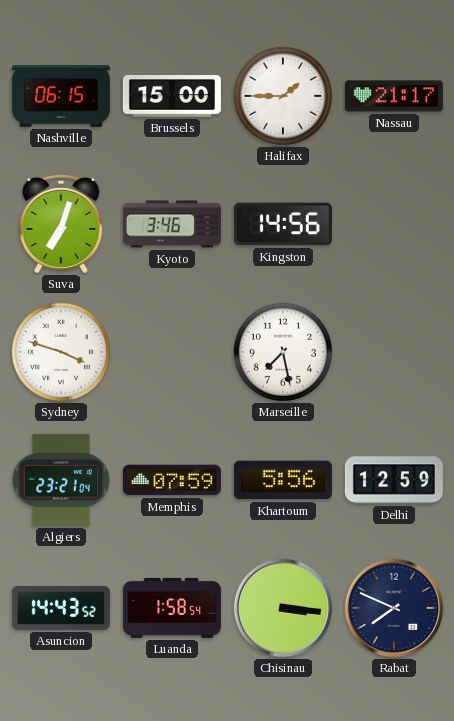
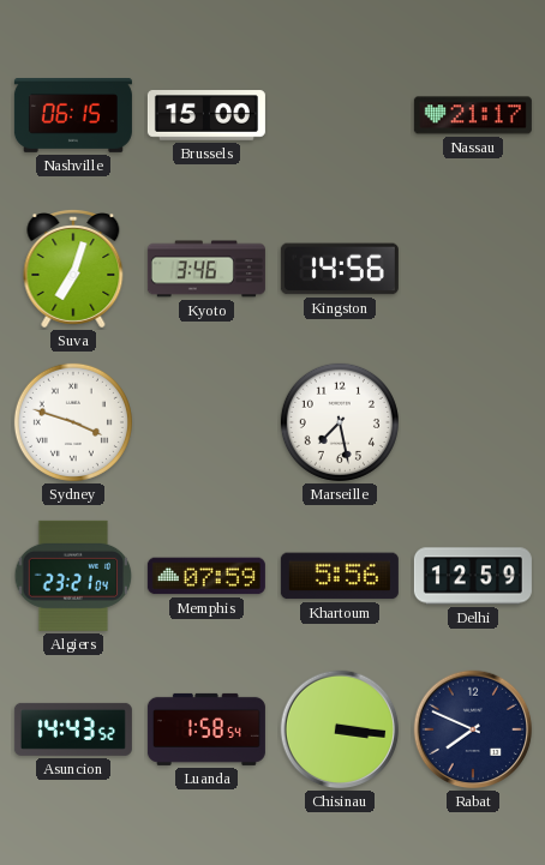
Halifax: 1:45 -> none
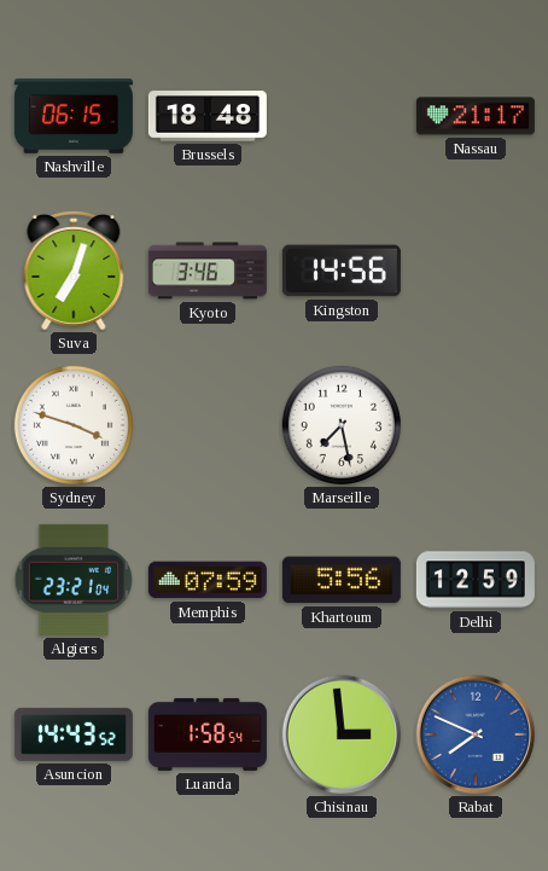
Brussels: 15:00 -> 18:48
Chisinau: 3:16 -> 2:59
Rabat dial: navy -> blue
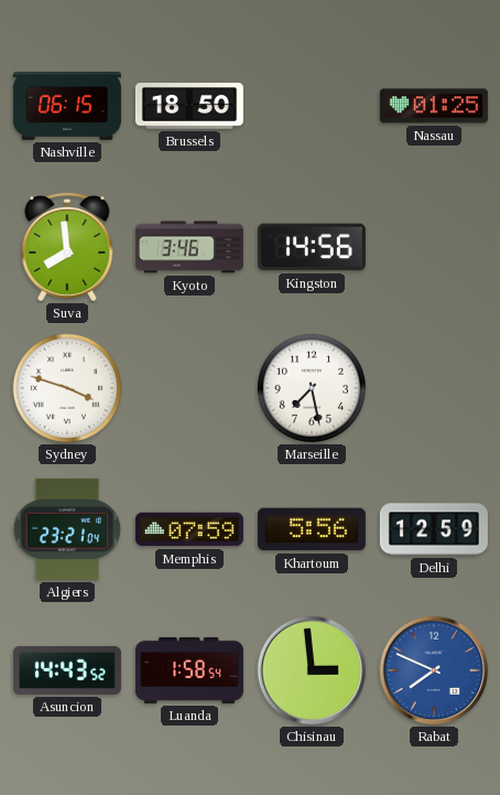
Brussels: 18:48 -> 18:50
Nassau: 21:17 -> 01:25
Suva: 7:03 -> 7:59
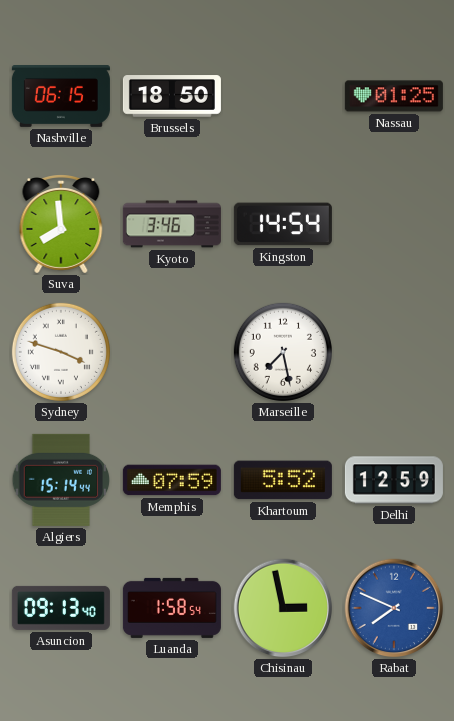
Kingston: 14:56 -> 14:54
Algiers: 23:21 -> 15:14
Khartoum: 5:56 -> 5:52
Asuncion: 14:43 -> 09:13
Chisinau: 2:59 -> 2:58
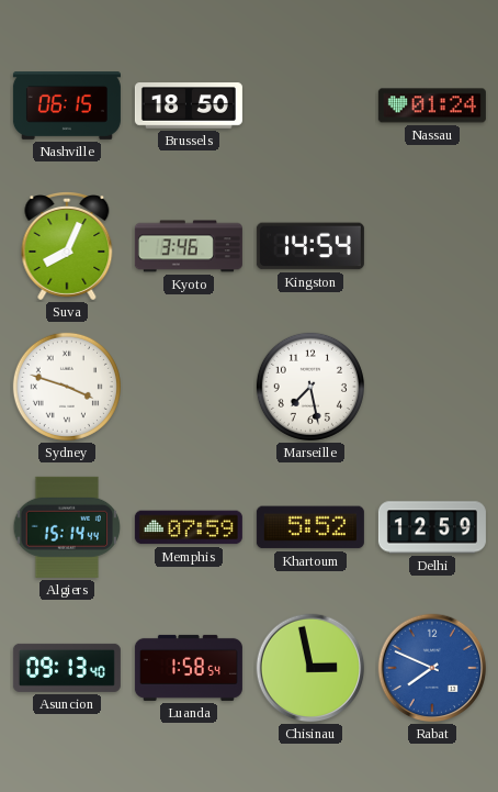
Nassau: 01:25 -> 01:24
Suva: 7:59 -> 8:04
